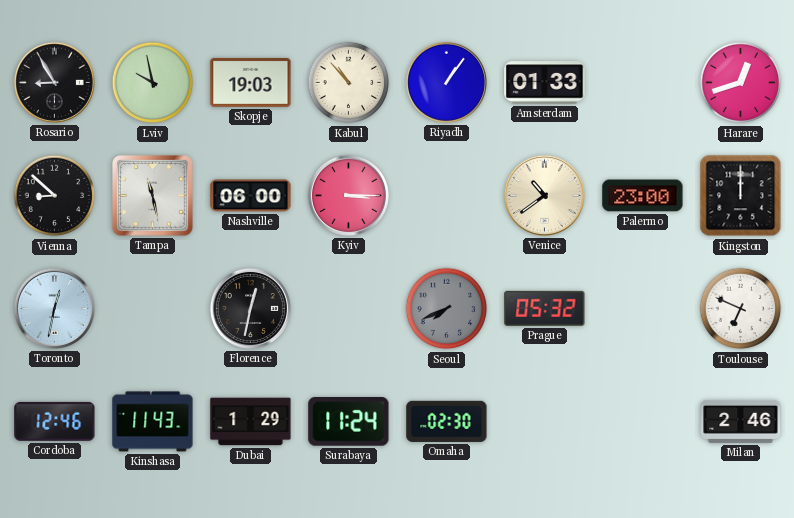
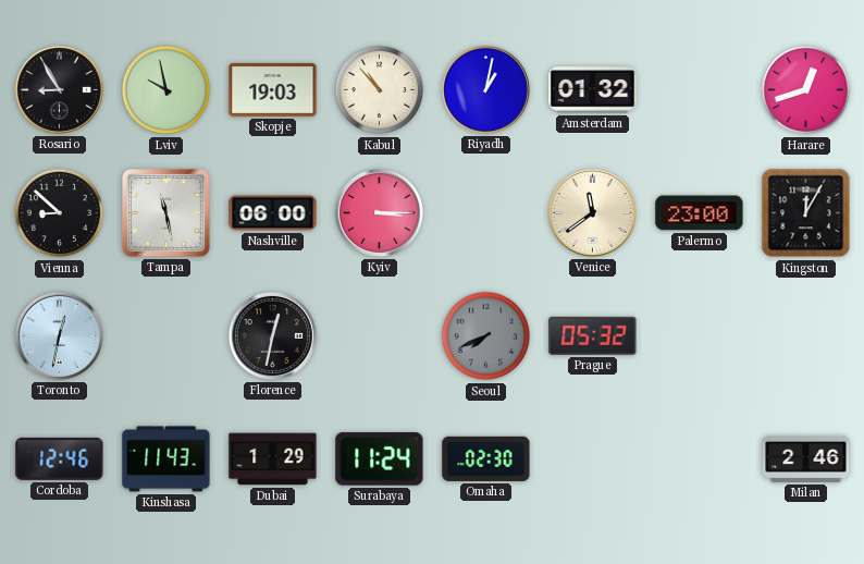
Riyadh: 1:06 -> 1:02
Amsterdam: 01:33 -> 01:32
Venice: 10:39 -> 11:39
Kingston: 12:00 -> 12:05
Toulouse: 6:49 -> none
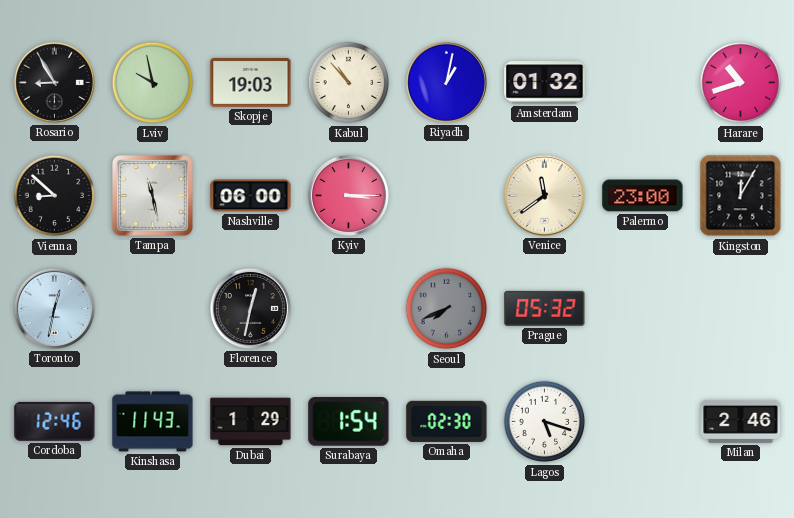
Harare: 12:42 -> 10:42
Surabaya: 11:24 -> 1:54
Lagos: none -> 5:18
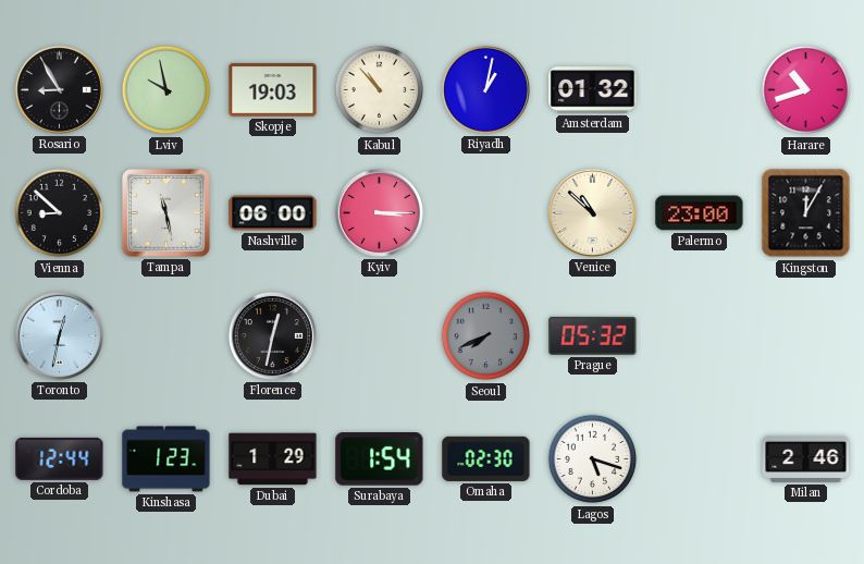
Venice: 11:39 -> 10:52
Cordoba: 12:46 -> 12:44
Kinshasa: 11:43 -> 1:23
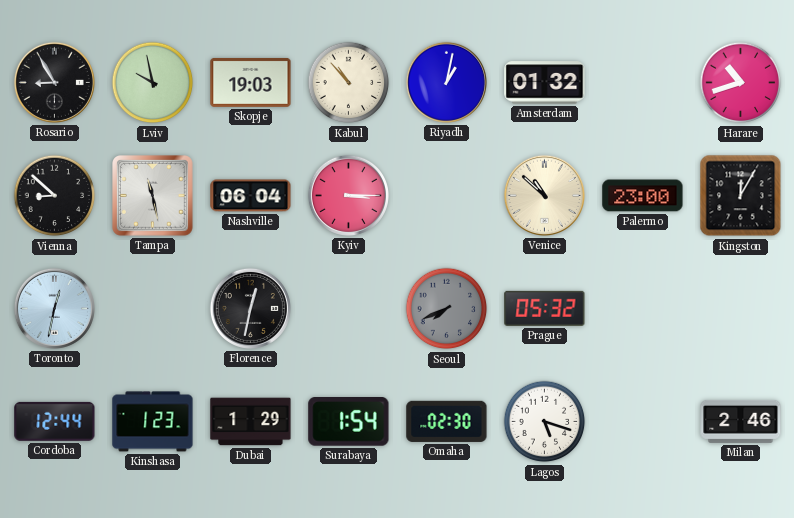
Nashville: 06:00 -> 06:04
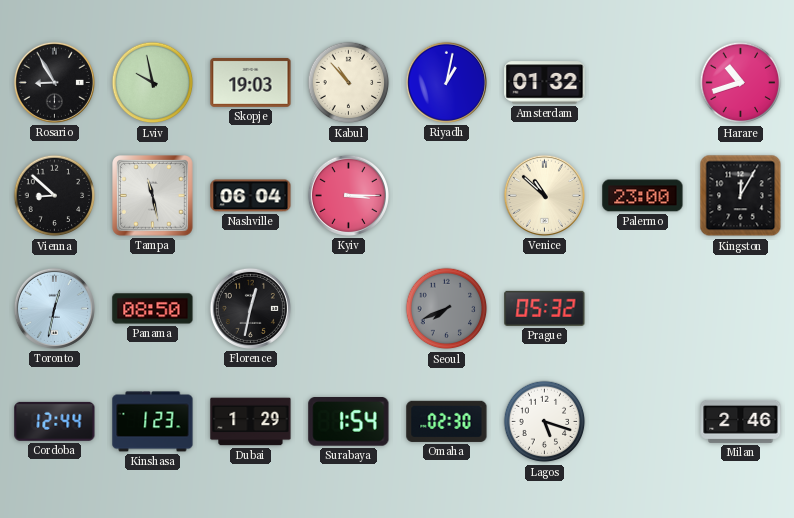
Panama: none -> 08:50
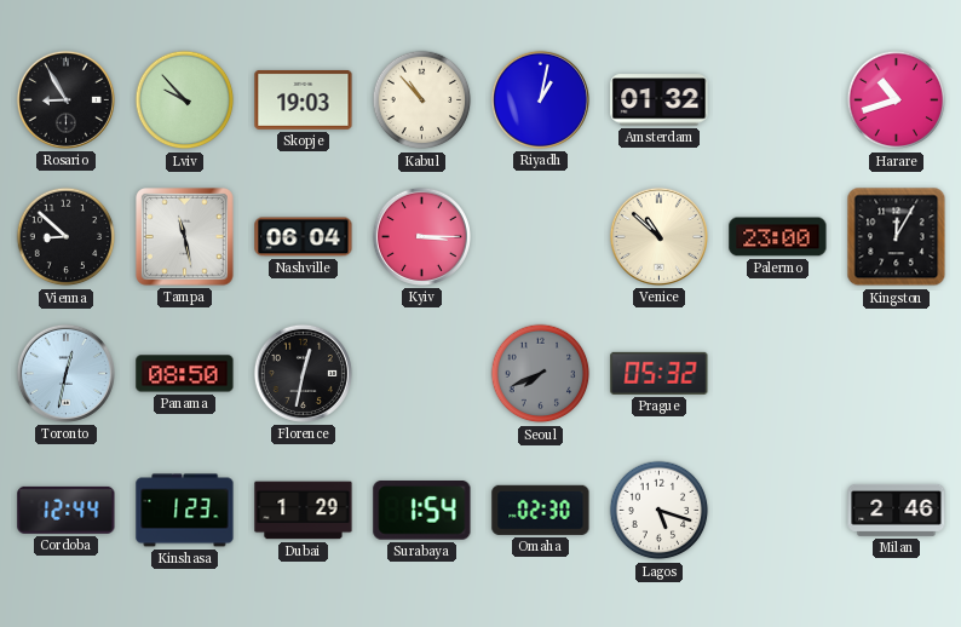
Lviv: 9:58 -> 9:53
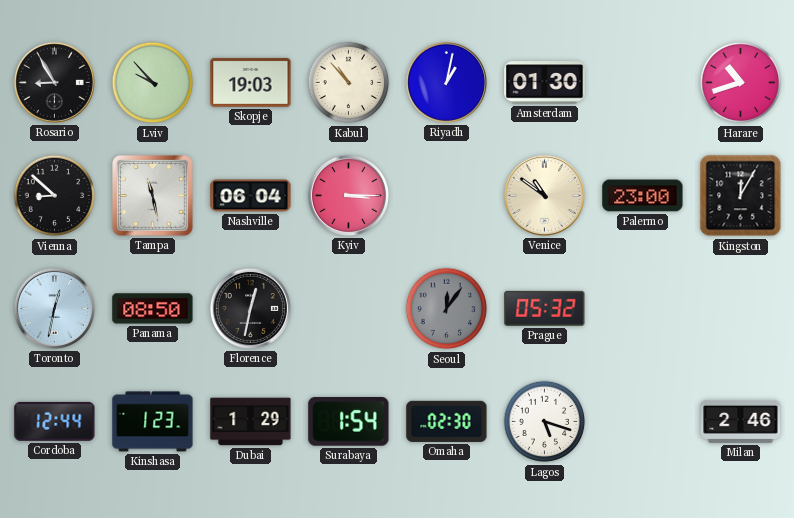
Amsterdam: 01:32 -> 01:30
Venice: 10:52 -> 10:51
Seoul: 7:41 -> 12:06
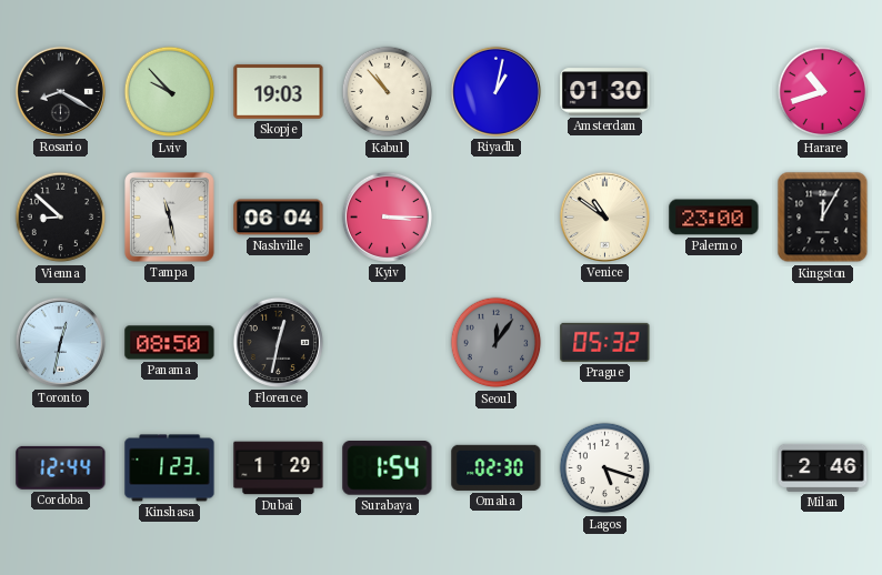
Rosario: 8:55 -> 8:20
